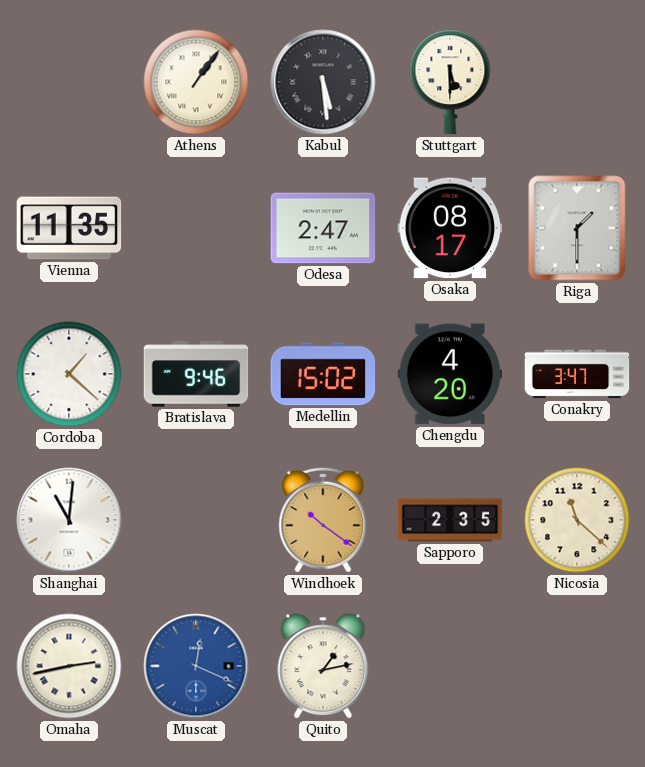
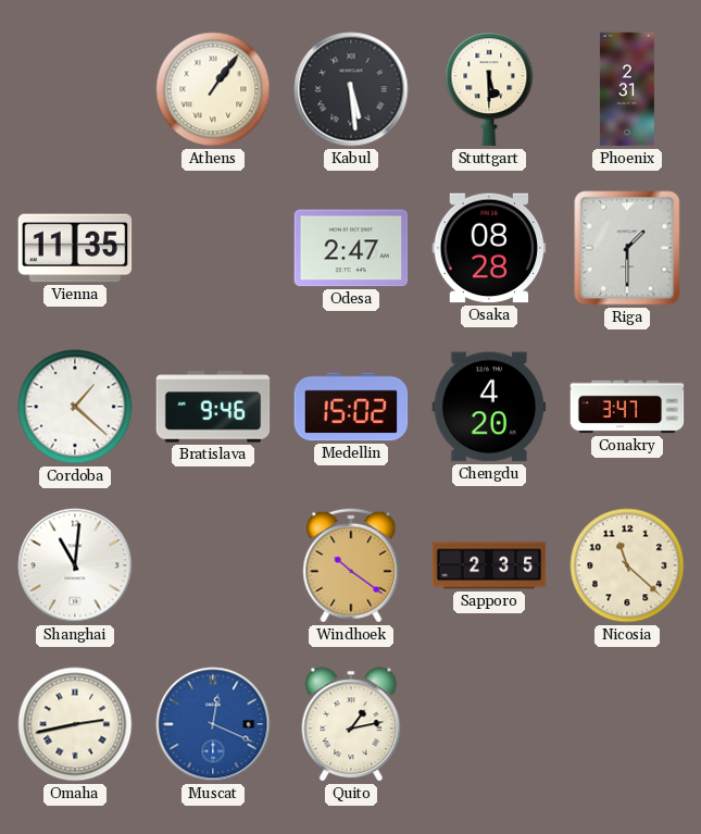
Phoenix: none -> 2:31
Osaka: 08:17 -> 08:28
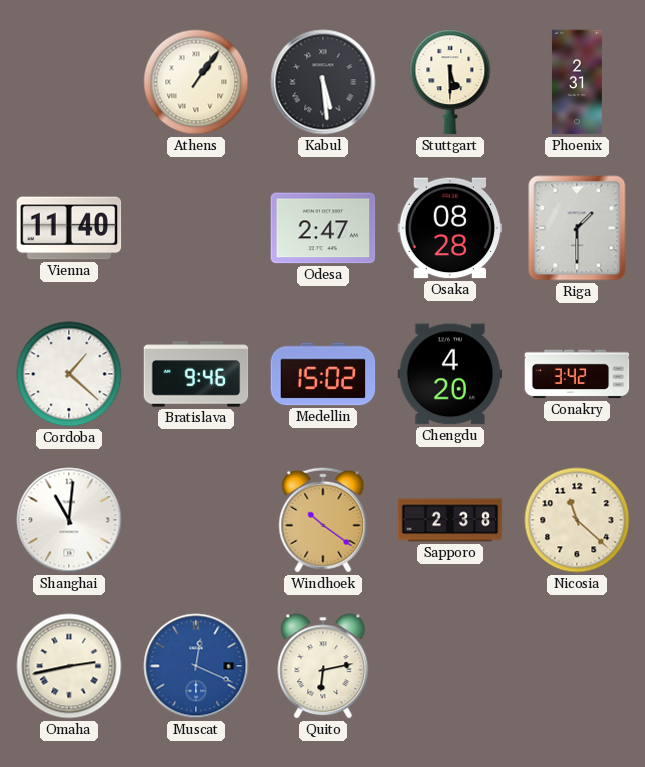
Vienna: 11:35 -> 11:40
Conakry: 3:47 -> 3:42
Sapporo: 2:35 -> 2:38
Quito: 1:13 -> 6:13
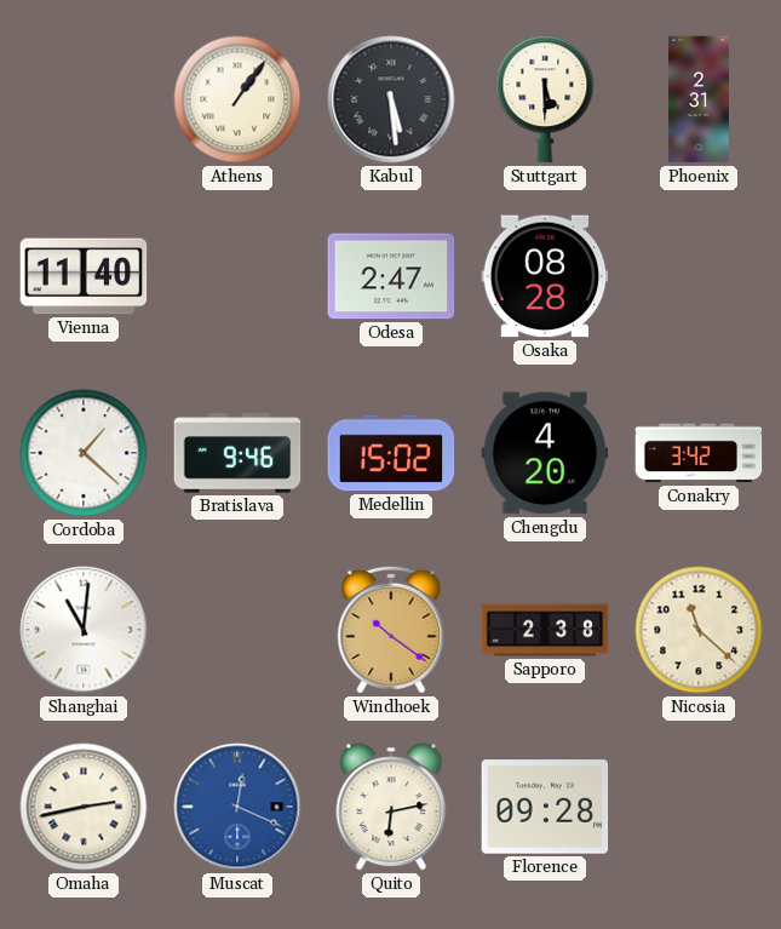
Riga: 1:30 -> none
Florence: none -> 09:28
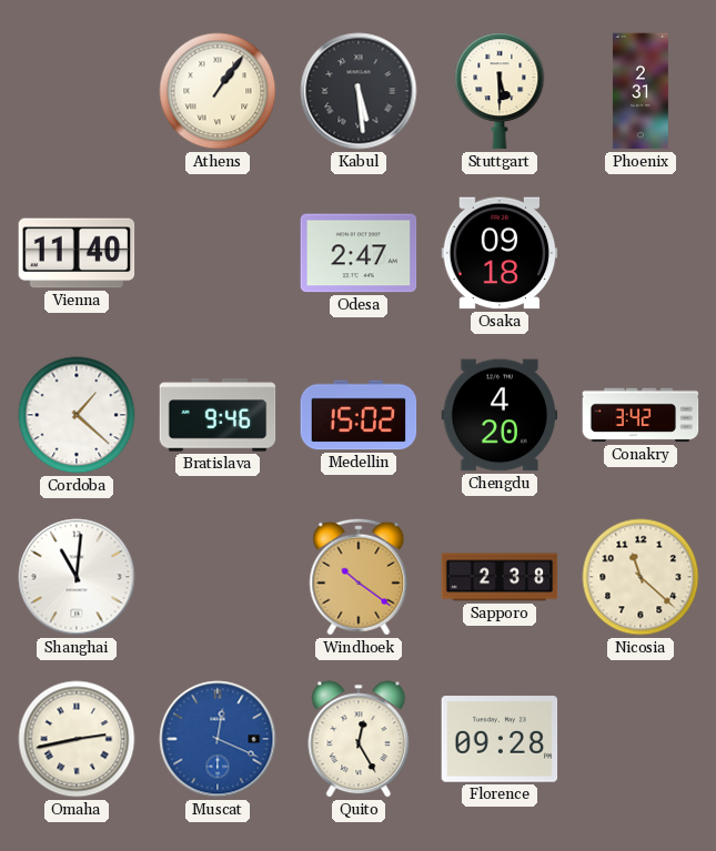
Osaka: 08:28 -> 09:18
Quito: 6:13 -> 12:25
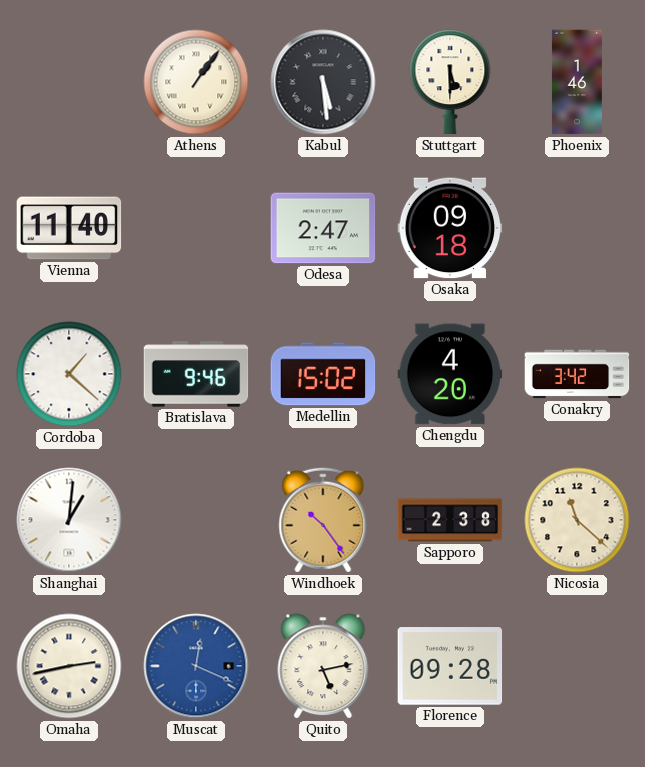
Phoenix: 2:31 -> 1:46
Shanghai: 11:01 -> 1:01
Windhoek: 10:21 -> 10:24
Quito: 12:25 -> 5:13
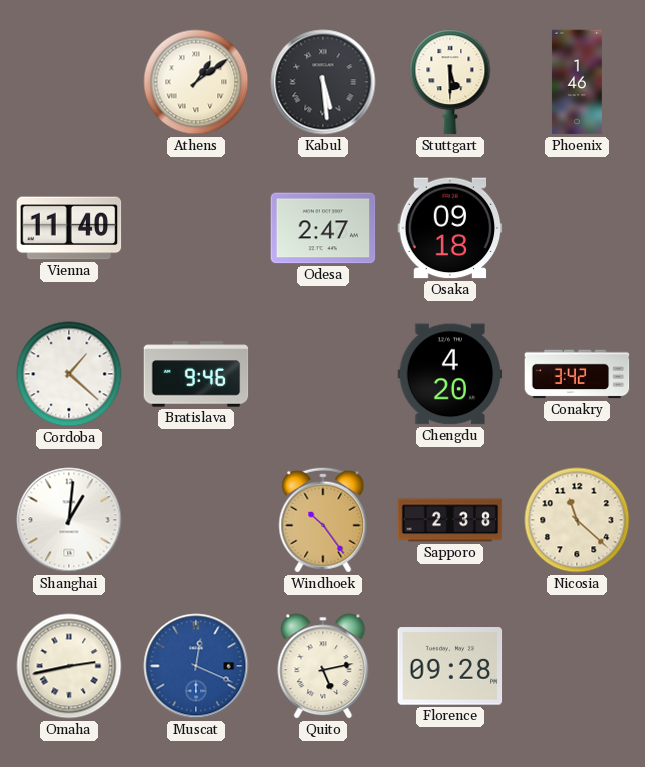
Athens: 1:06 -> 1:09
Medellin: 15:02 -> none
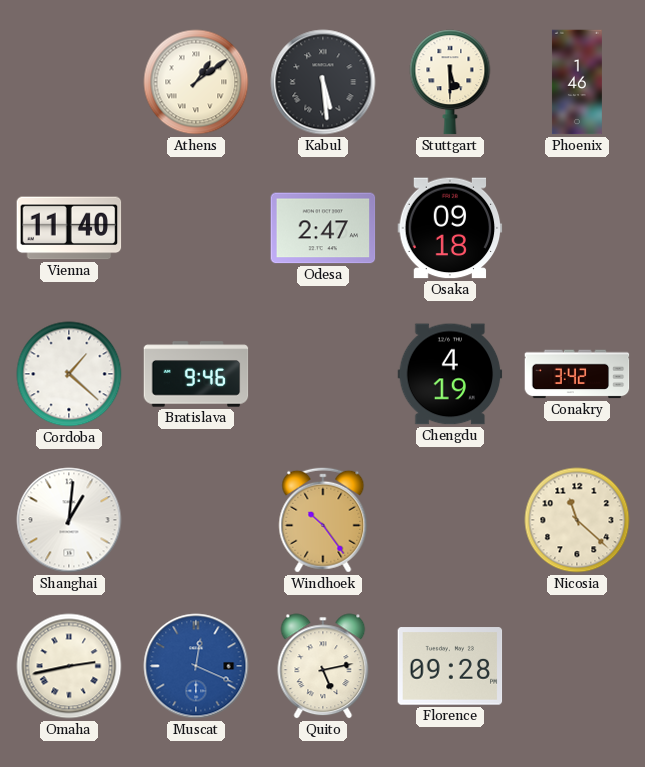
Chengdu: 4:20 -> 4:19
Sapporo: 2:38 -> none
